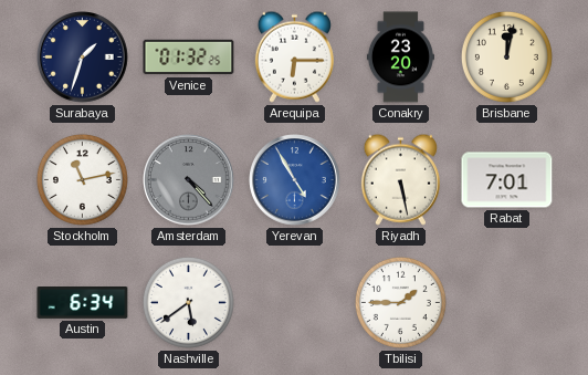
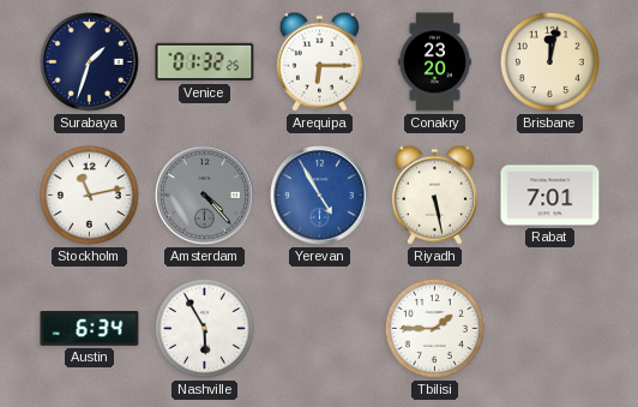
Nashville: 5:39 -> 5:55
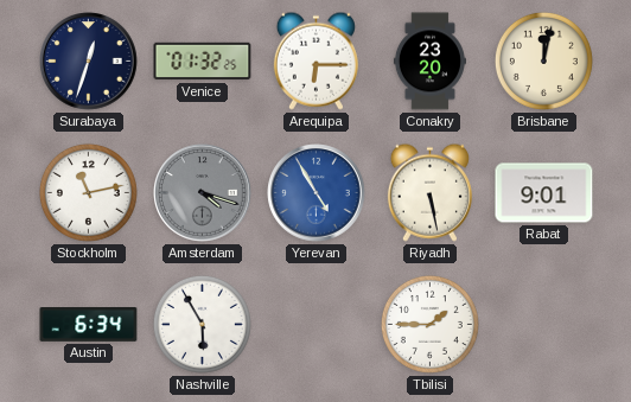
Surabaya: 1:33 -> 12:33
Amsterdam: 4:23 -> 4:18
Rabat: 7:01 -> 9:01
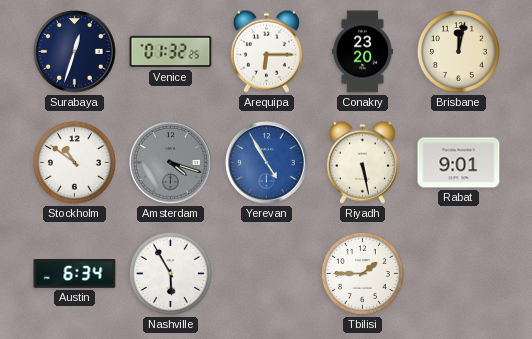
Stockholm: 11:13 -> 10:51
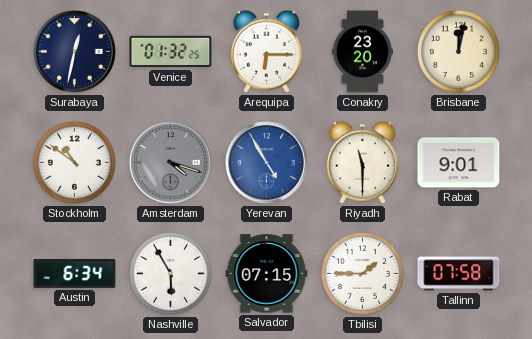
Surabaya: 12:33 -> 12:32
Riyadh: 5:28 -> 11:30
Salvador: none -> 07:15
Tallinn: none -> 07:58
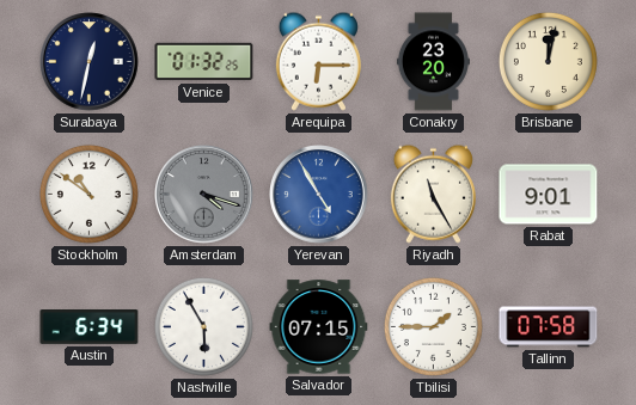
Riyadh: 11:30 -> 11:25
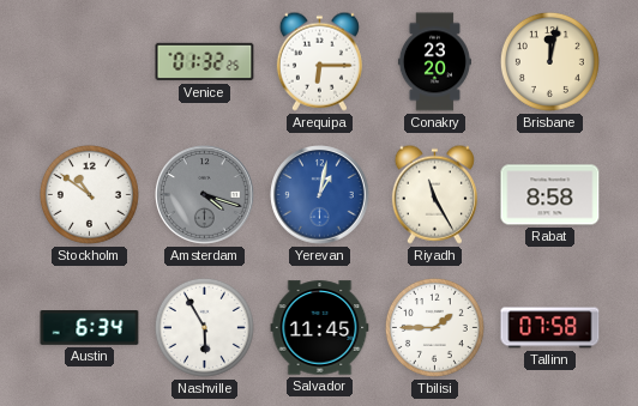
Surabaya: 12:32 -> none
Yerevan: 4:55 -> 1:02
Rabat: 9:01 -> 8:58
Salvador: 07:15 -> 11:45
